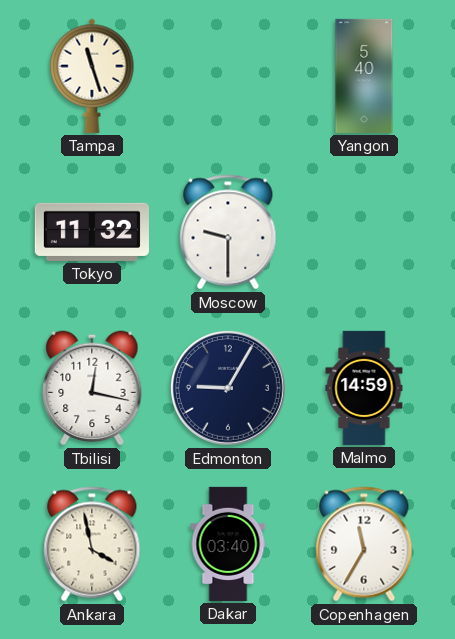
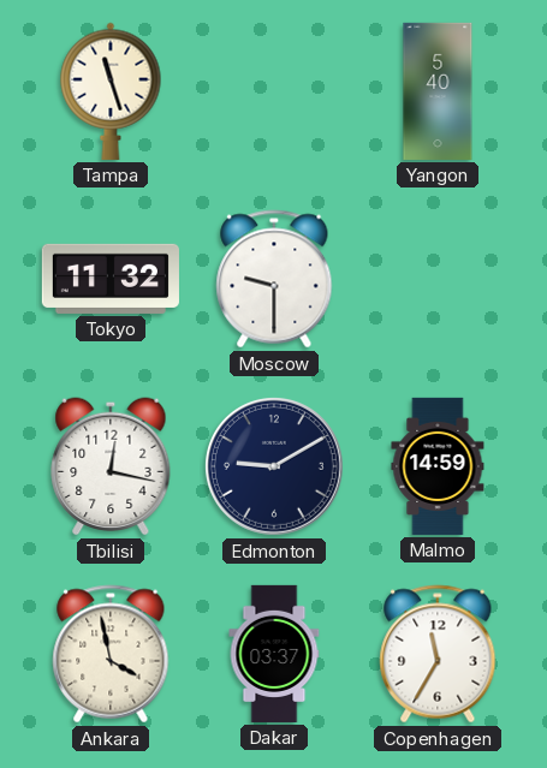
Edmonton: 9:05 -> 9:10
Dakar: 03:40 -> 03:37
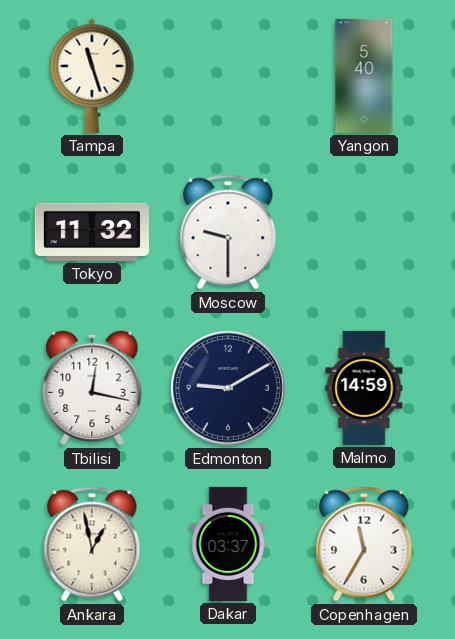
Ankara: 3:58 -> 12:58
